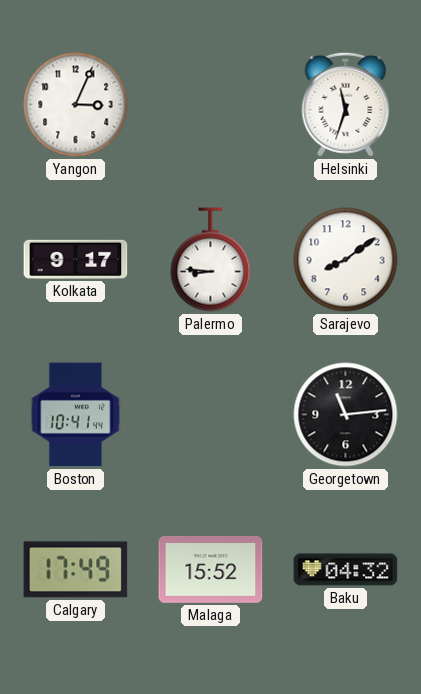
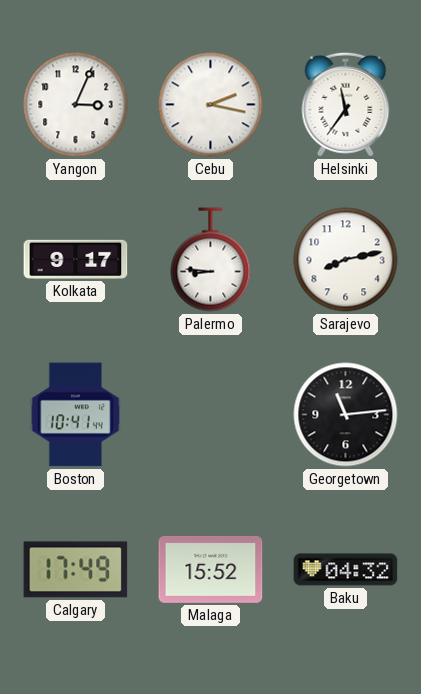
Cebu: none -> 2:17
Helsinki: 11:33 -> 11:36
Sarajevo: 8:09 -> 8:13
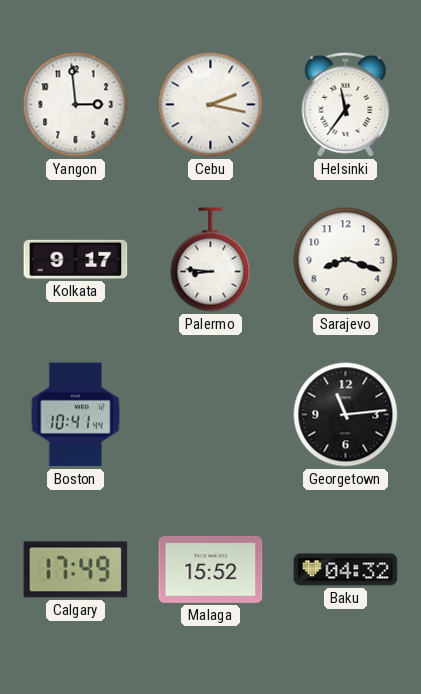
Yangon: 3:04 -> 2:59
Sarajevo: 8:13 -> 8:18
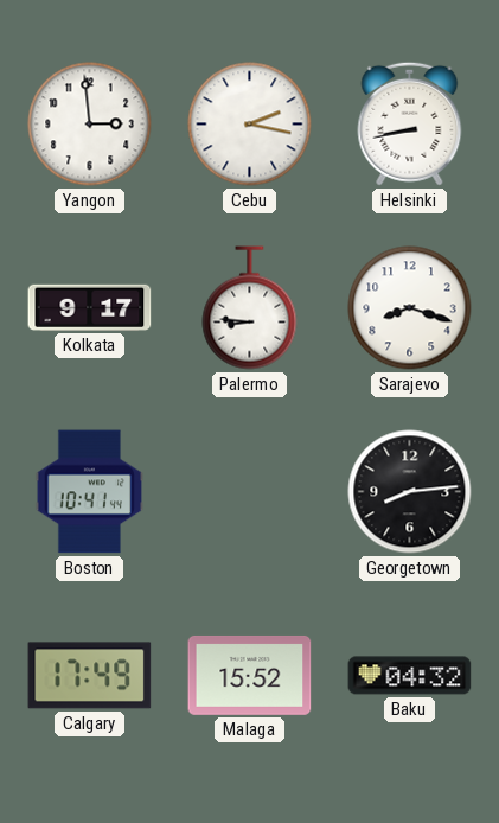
Helsinki: 11:36 -> 8:43
Georgetown: 11:14 -> 8:14
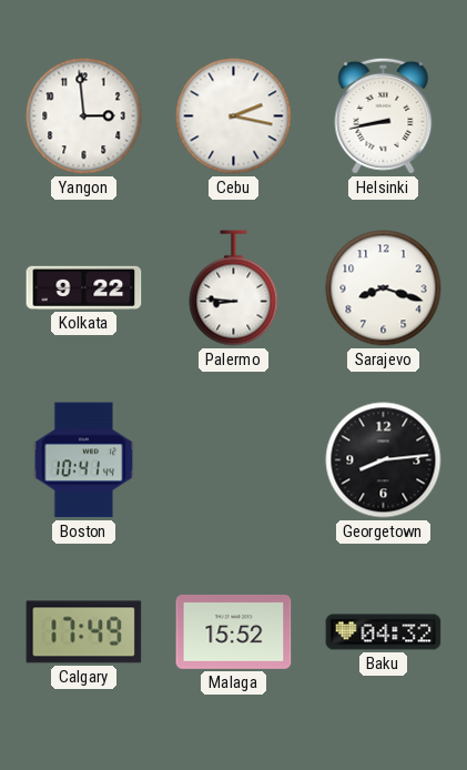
Kolkata: 9:17 -> 9:22
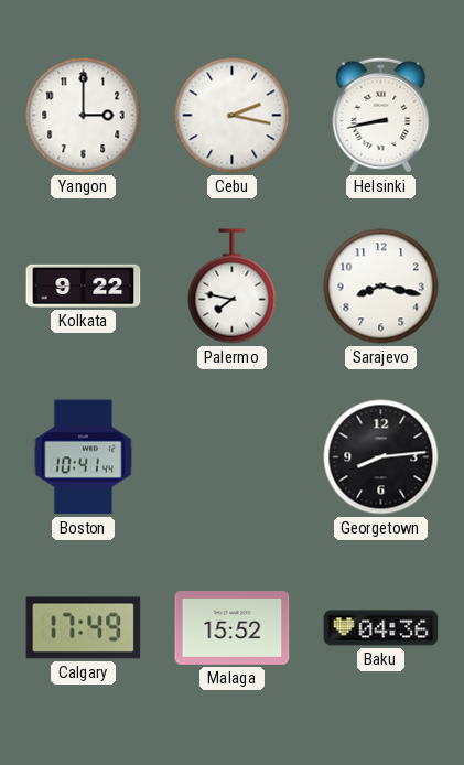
Yangon: 2:59 -> 3:00
Palermo: 8:46 -> 7:47
Sarajevo: 8:18 -> 8:17
Baku: 04:32 -> 04:36
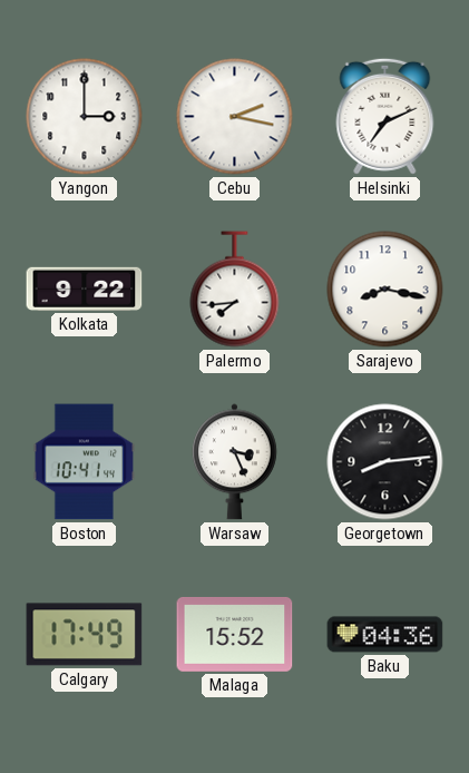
Helsinki: 8:43 -> 7:11
Palermo: 7:47 -> 7:44
Warsaw: none -> 3:26
